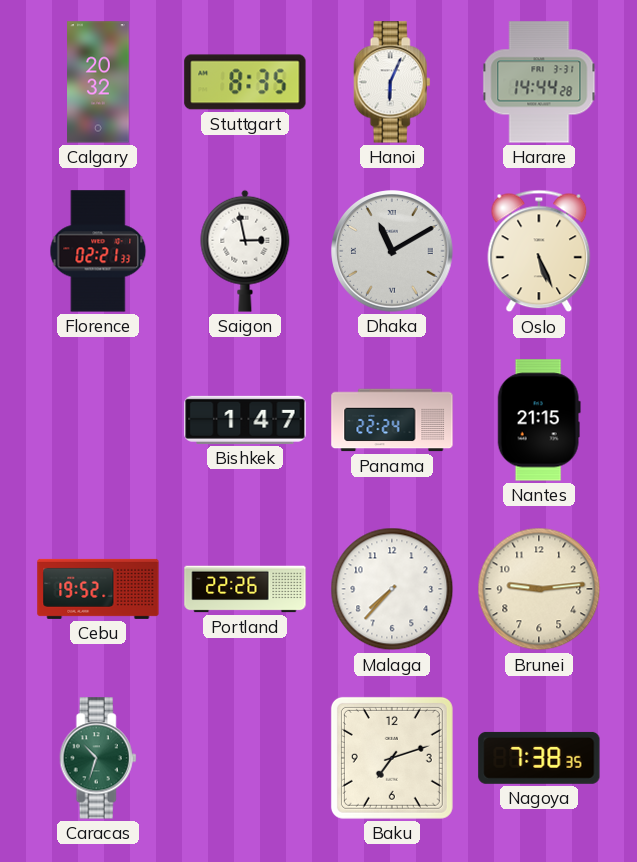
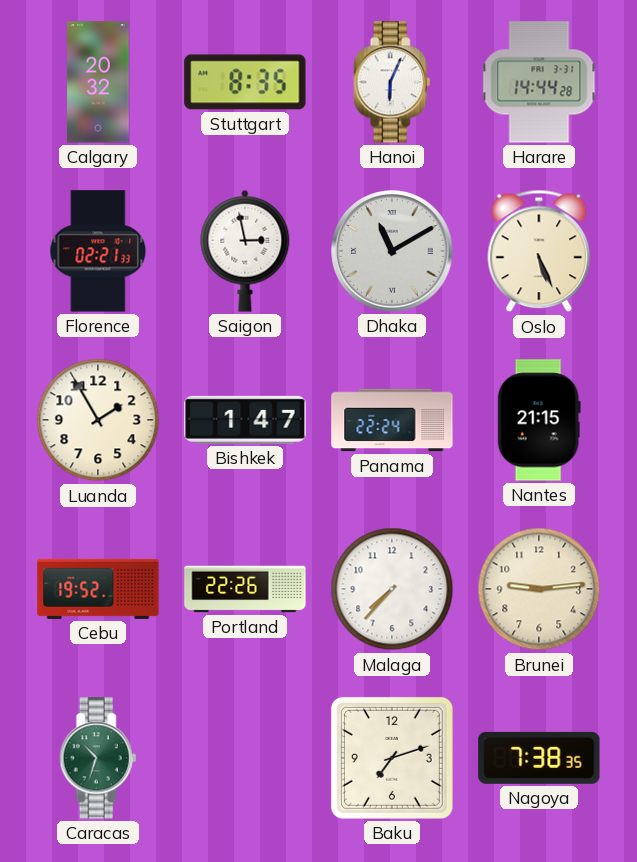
Luanda: none -> 1:55
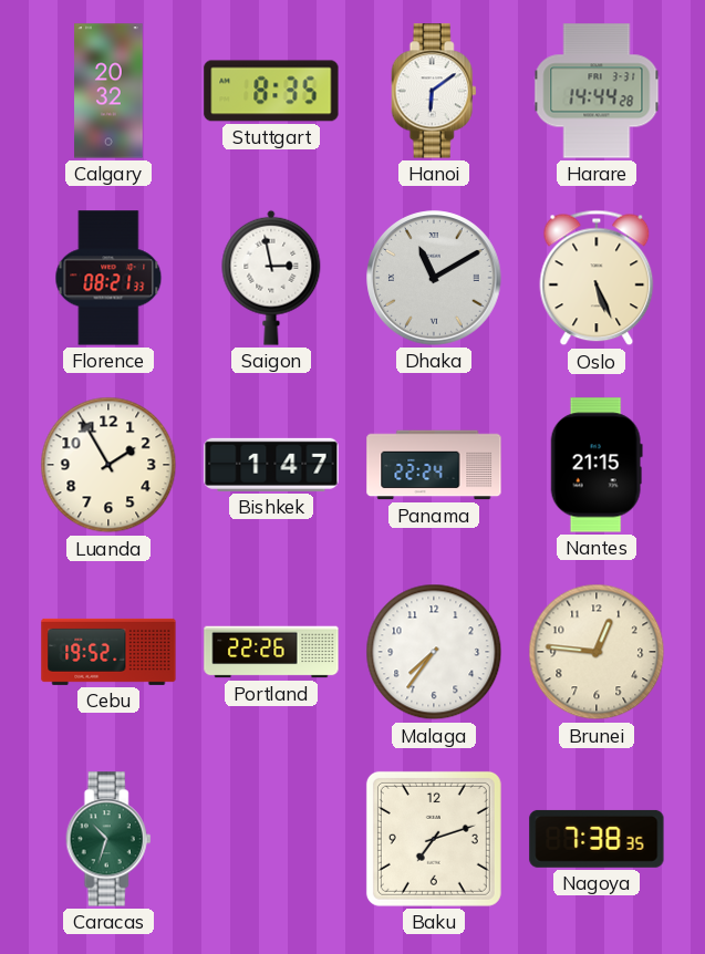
Hanoi: 6:04 -> 6:09
Florence: 02:21 -> 08:21
Malaga: 7:37 -> 7:36
Brunei: 9:14 -> 12:46
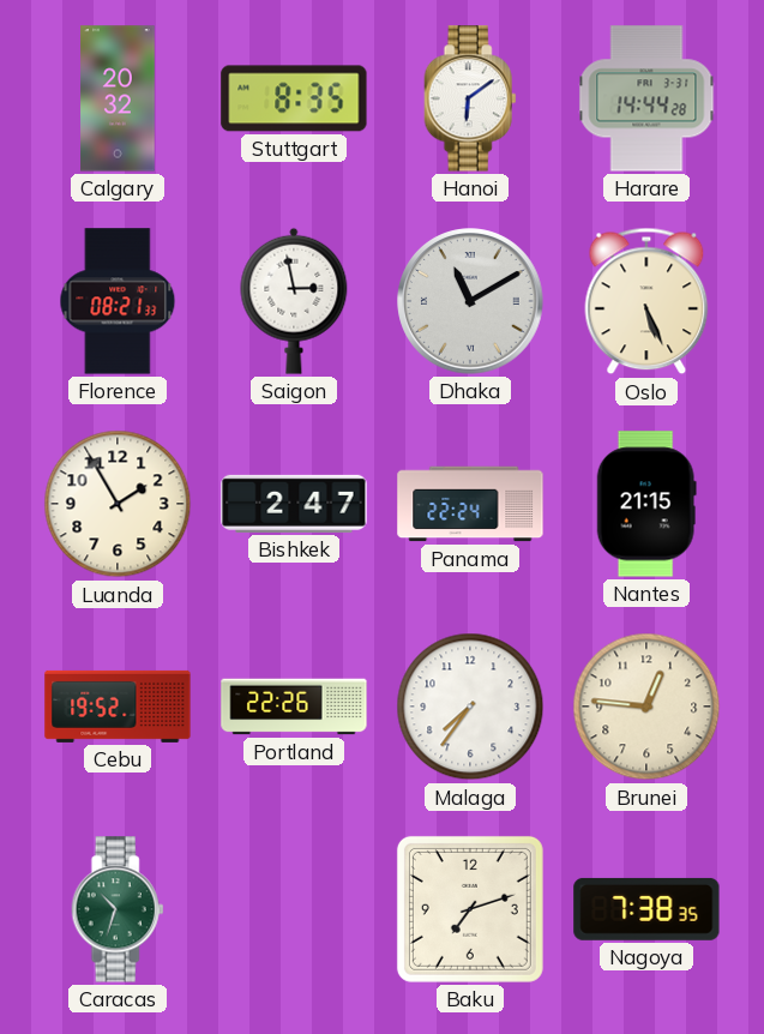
Bishkek: 1:47 -> 2:47
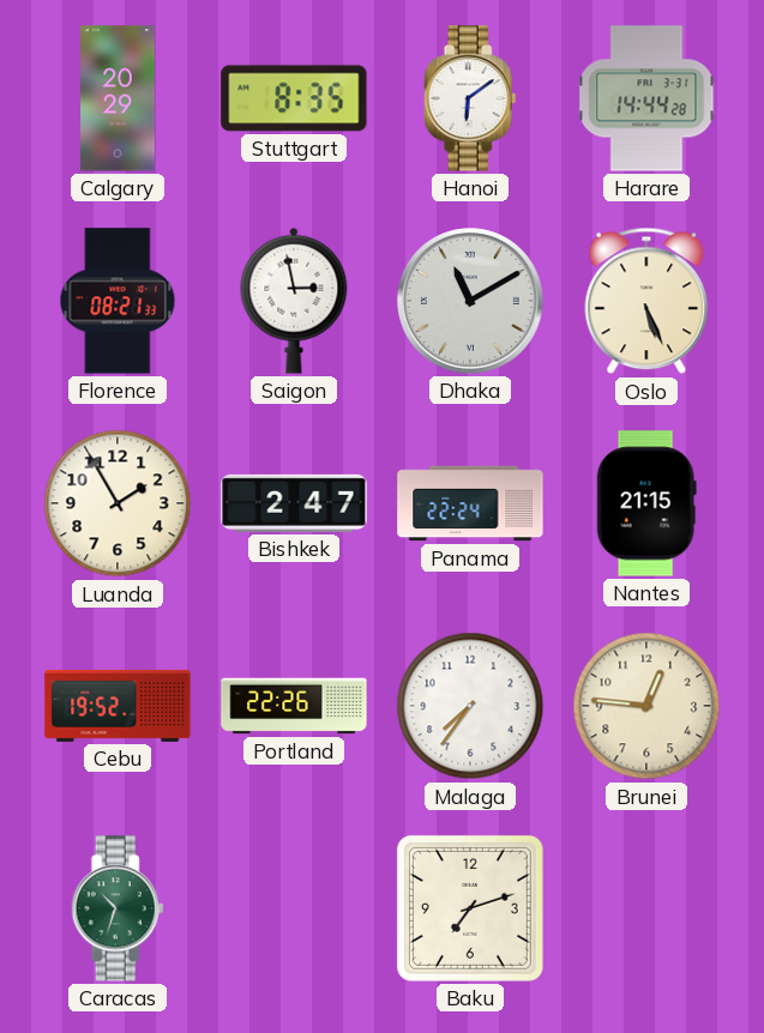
Calgary: 20:32 -> 20:29
Nagoya: 7:38 -> none
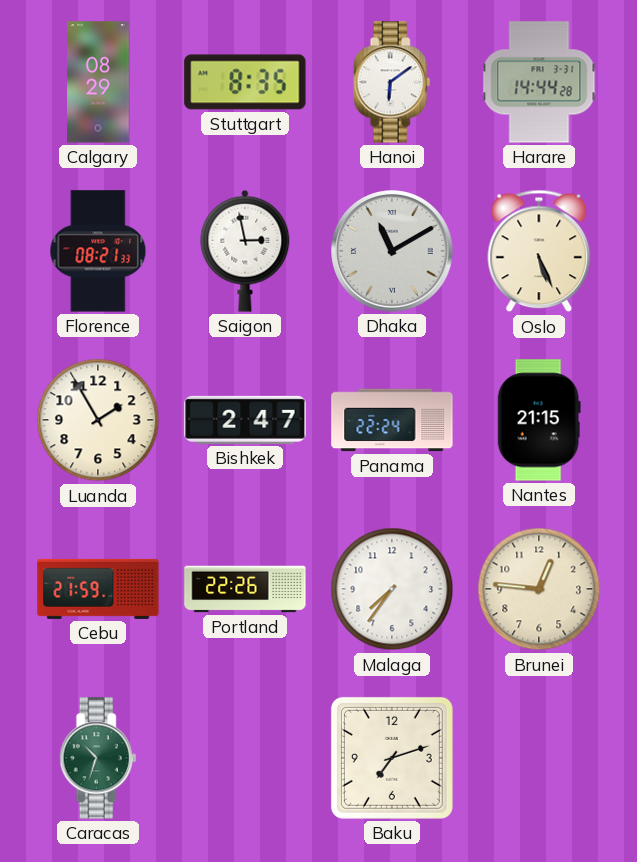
Calgary: 20:29 -> 08:29
Cebu: 19:52 -> 21:59
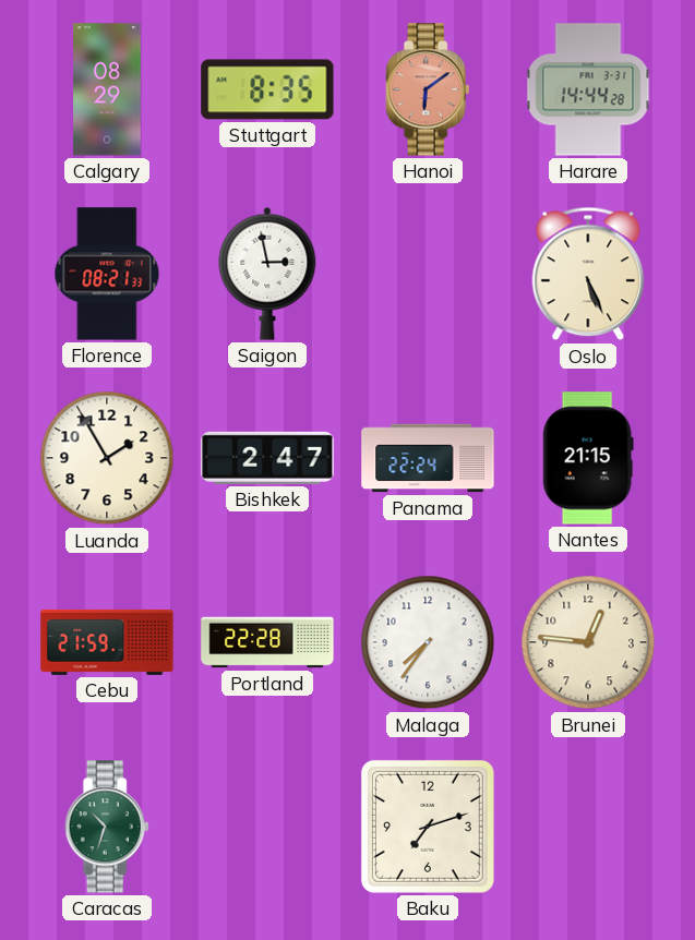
Hanoi dial: white -> salmon
Dhaka: 11:10 -> none
Portland: 22:26 -> 22:28
